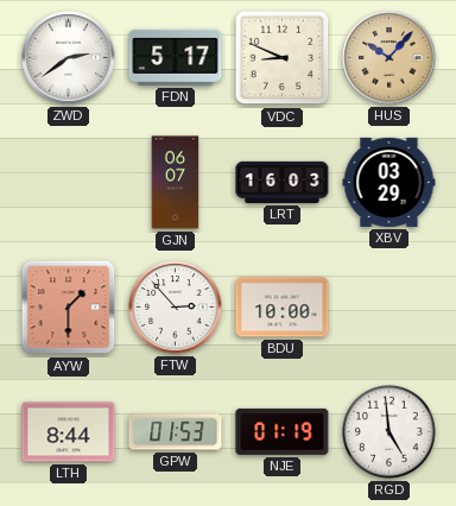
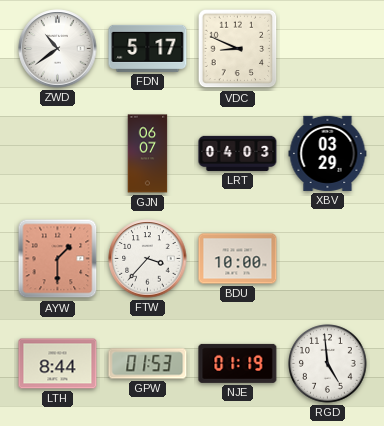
ZWD: 2:39 -> 10:39
HUS: 10:07 -> none
LRT: 16:03 -> 04:03
FTW: 2:53 -> 3:37
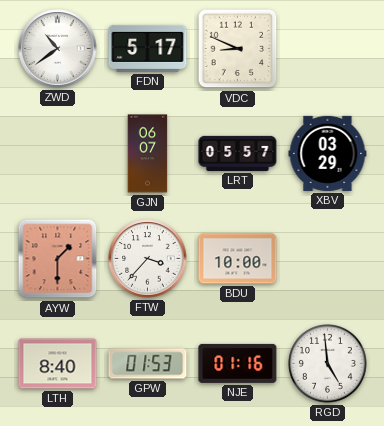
LRT: 04:03 -> 05:57
LTH: 8:44 -> 8:40
NJE: 01:19 -> 01:16
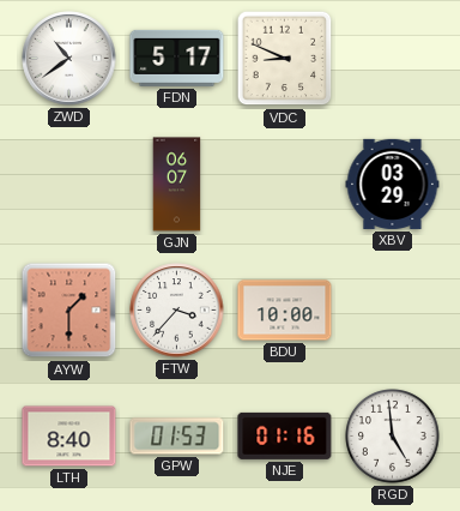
LRT: 05:57 -> none
